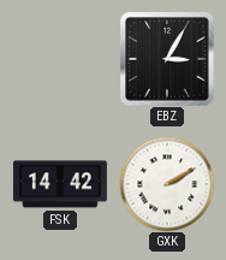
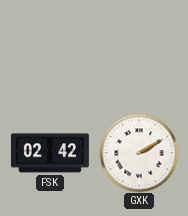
EBZ: 3:05 -> none
FSK: 14:42 -> 02:42
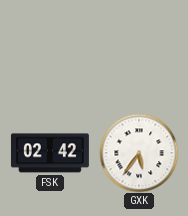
GXK: 2:10 -> 5:36
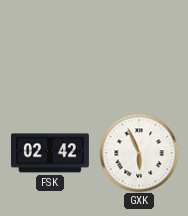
GXK: 5:36 -> 5:56
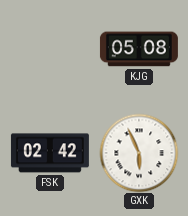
KJG: none -> 05:08
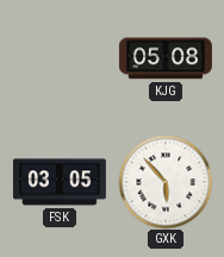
FSK: 02:42 -> 03:05
GXK: 5:56 -> 5:53
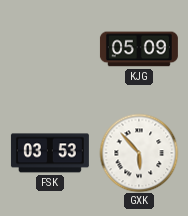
KJG: 05:08 -> 05:09
FSK: 03:05 -> 03:53
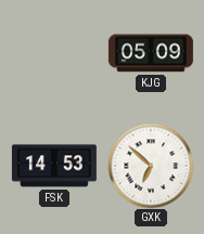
FSK: 03:53 -> 14:53
GXK: 5:53 -> 6:52
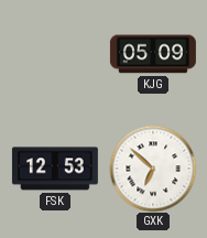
FSK: 14:53 -> 12:53
